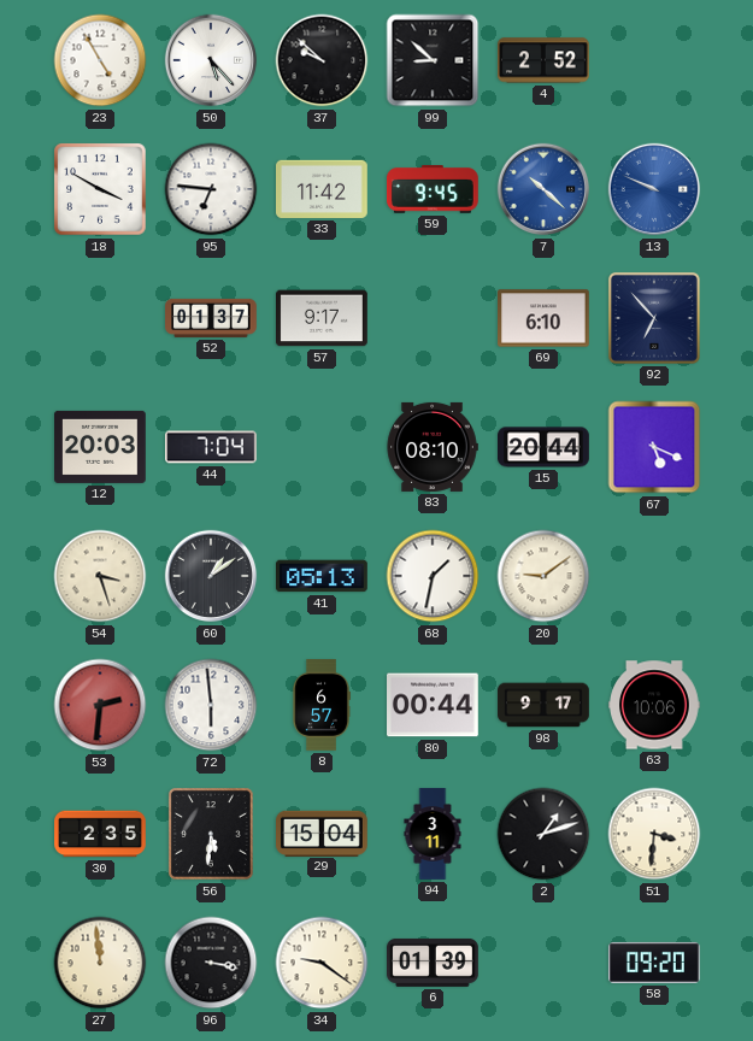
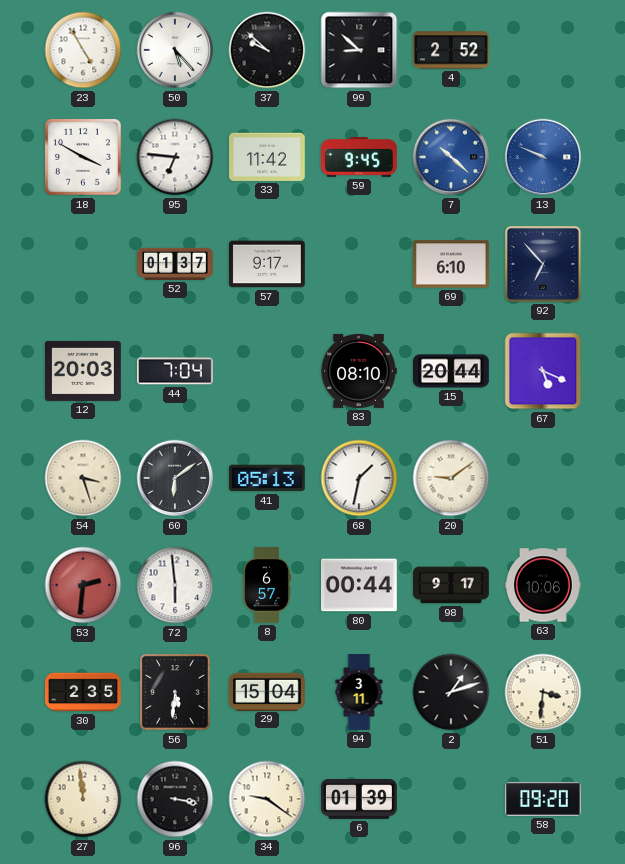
60: 1:09 -> 6:09
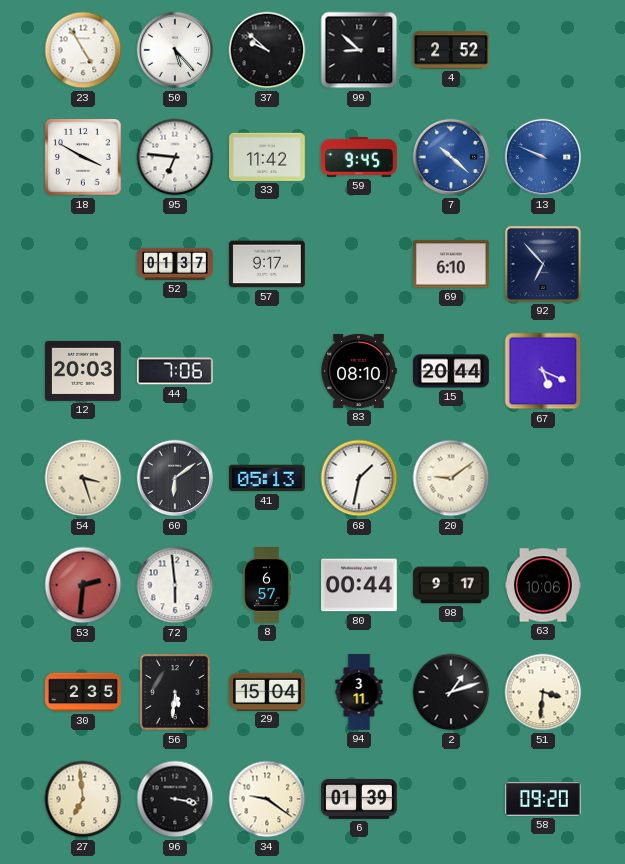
44: 7:04 -> 7:06
27: 11:59 -> 6:59
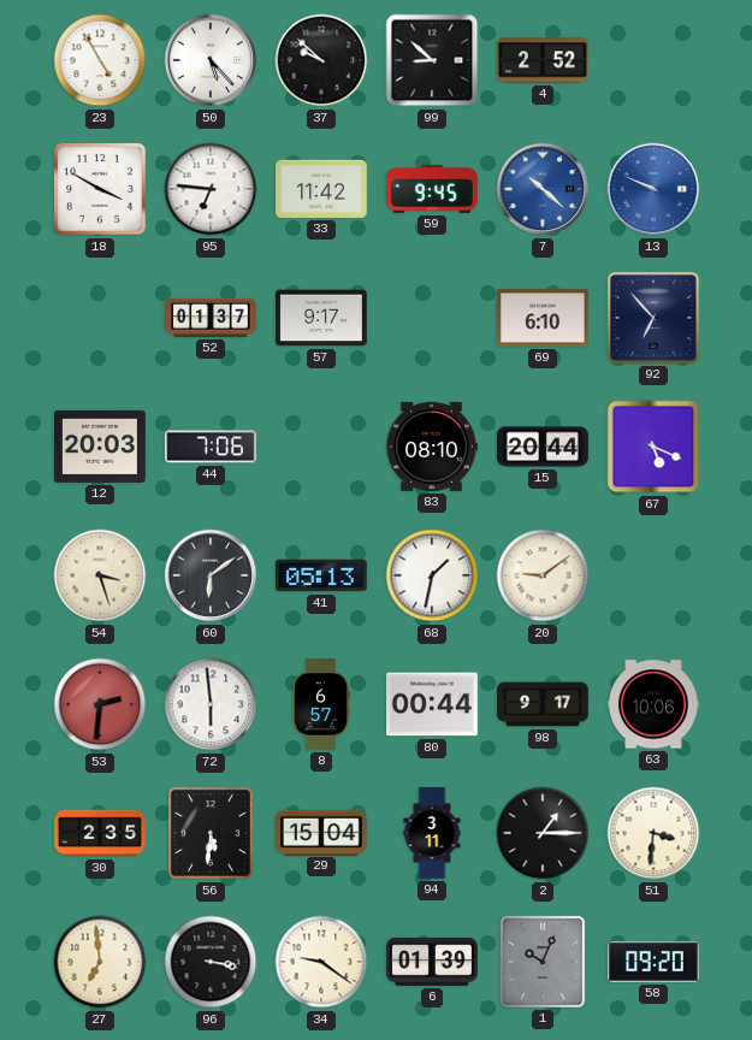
2: 1:12 -> 1:15
1: none -> 10:04
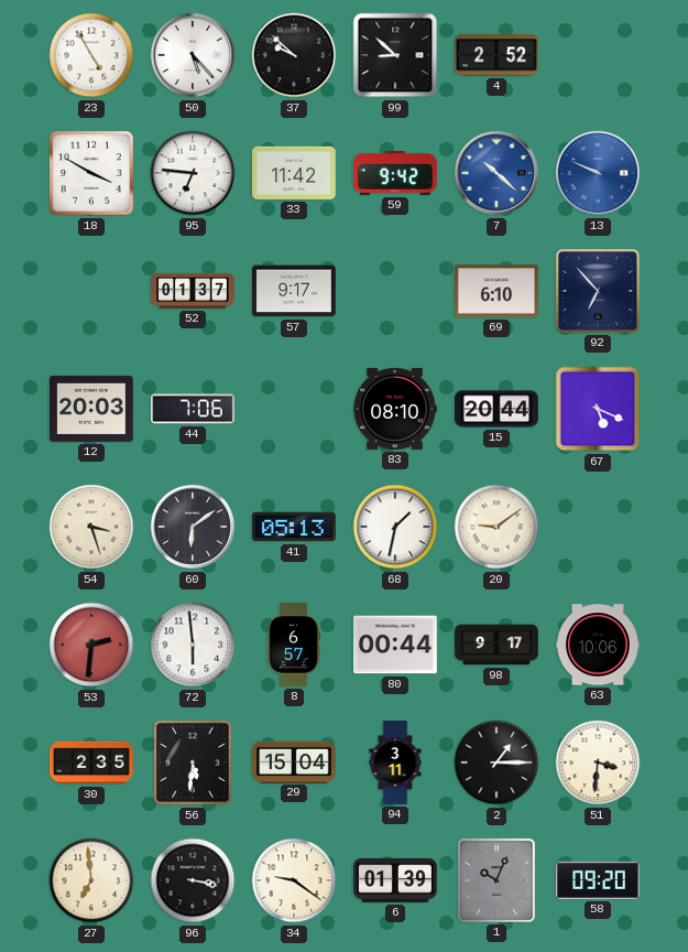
59: 9:45 -> 9:42
